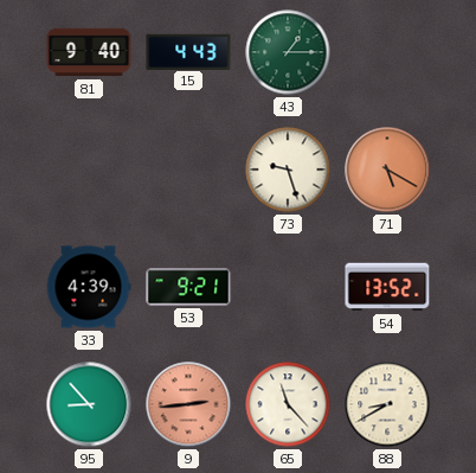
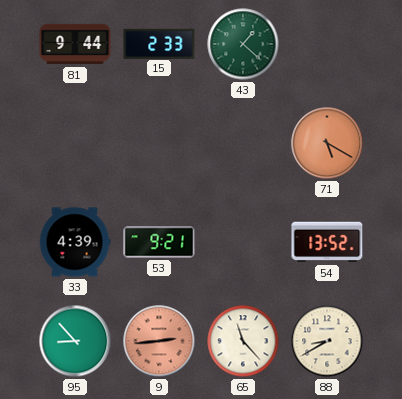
81: 9:40 -> 9:44
15: 4:43 -> 2:33
43: 1:15 -> 1:22
73: 9:27 -> none
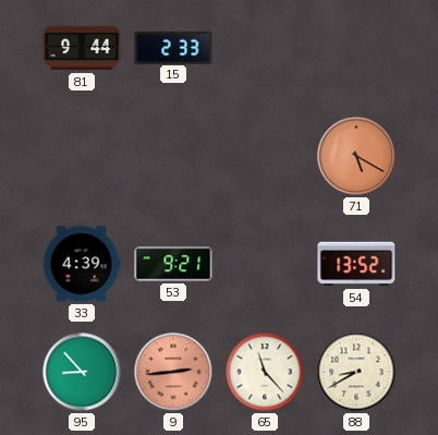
43: 1:22 -> none
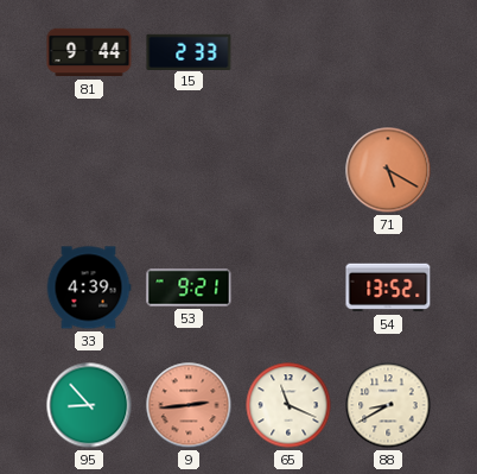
65: 11:23 -> 11:19
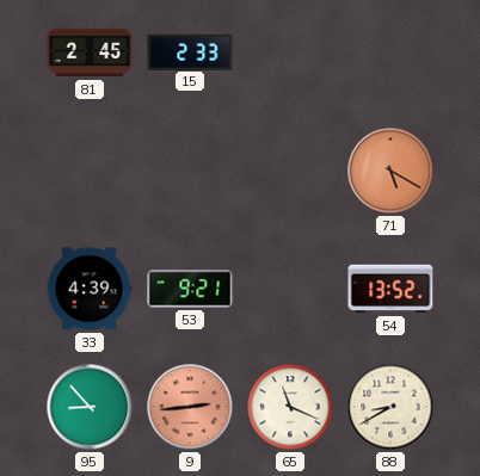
81: 9:44 -> 2:45
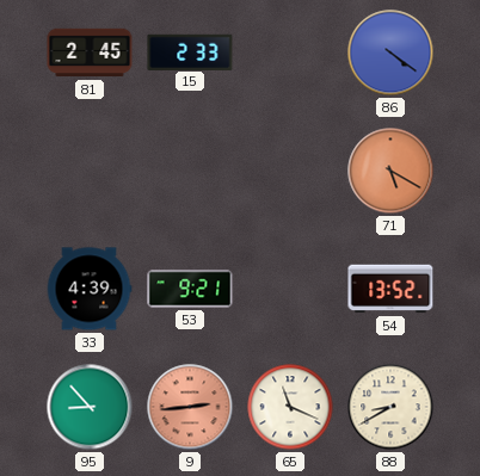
86: none -> 4:21
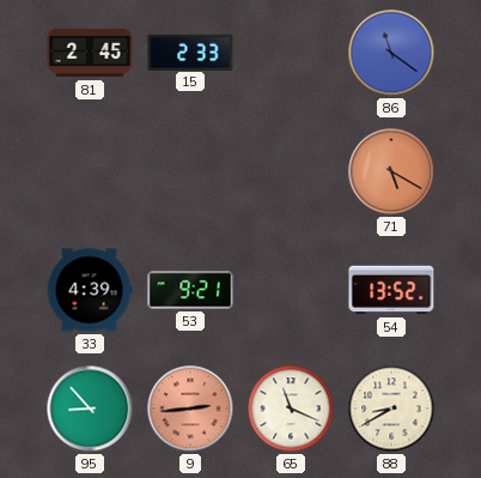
86: 4:21 -> 11:21
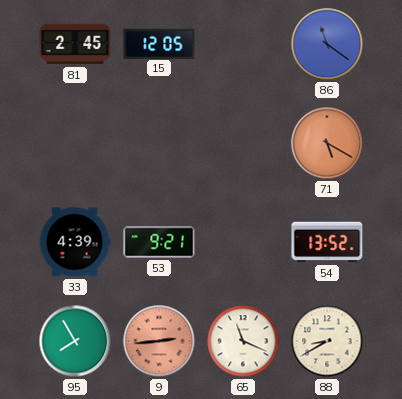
15: 2:33 -> 12:05
95: 8:53 -> 7:55
